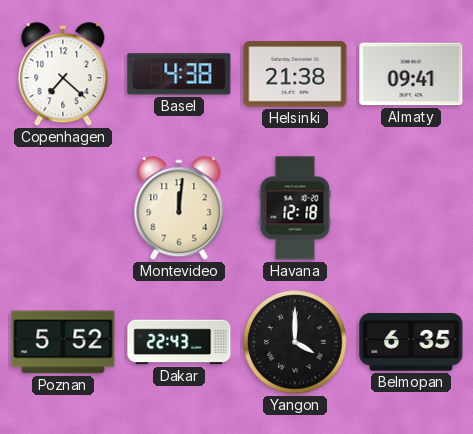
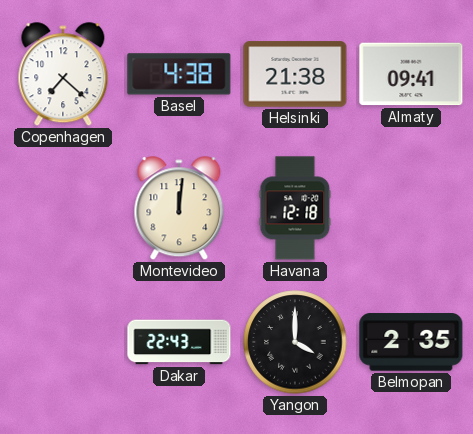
Poznan: 5:52 -> none
Belmopan: 6:35 -> 2:35
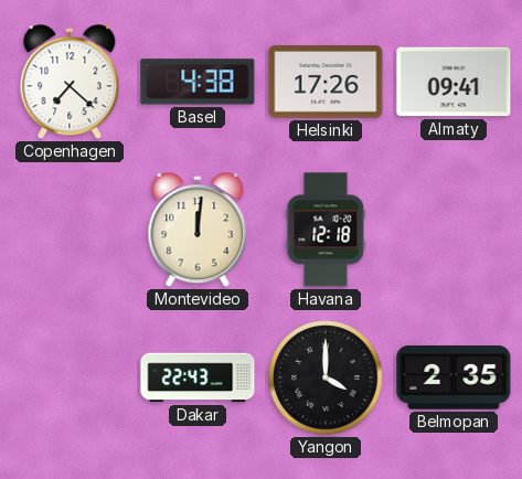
Helsinki: 21:38 -> 17:26
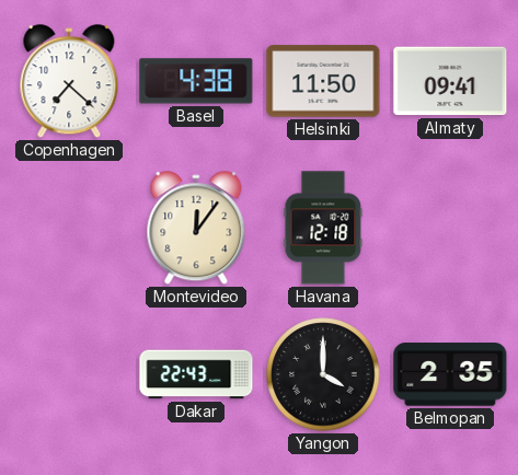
Helsinki: 17:26 -> 11:50
Montevideo: 12:01 -> 12:06
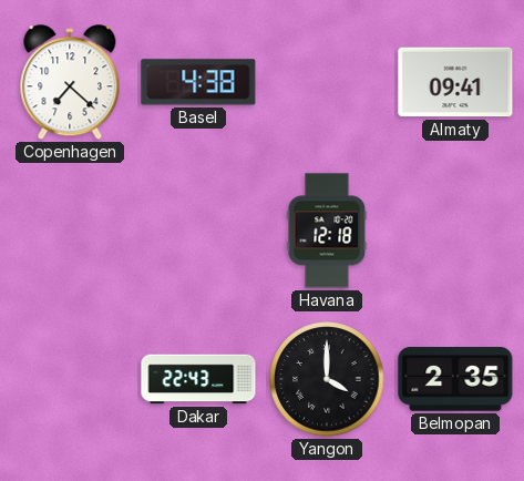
Helsinki: 11:50 -> none
Montevideo: 12:06 -> none
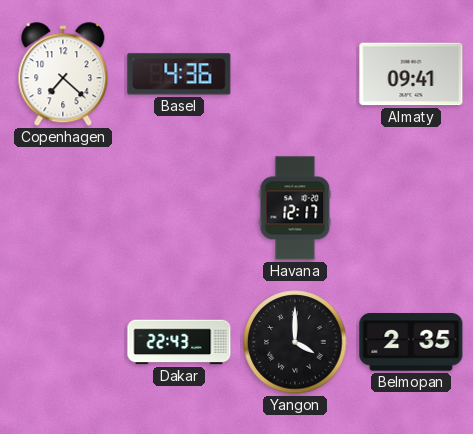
Basel: 4:38 -> 4:36
Havana: 12:18 -> 12:17
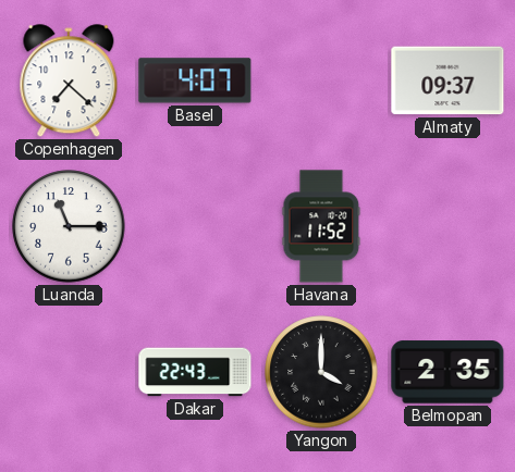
Basel: 4:36 -> 4:07
Almaty: 09:41 -> 09:37
Luanda: none -> 11:15
Havana: 12:17 -> 11:52
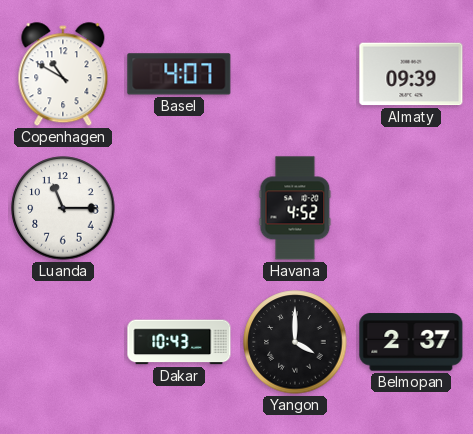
Copenhagen: 7:22 -> 10:50
Almaty: 09:37 -> 09:39
Havana: 11:52 -> 4:52
Dakar: 22:43 -> 10:43
Belmopan: 2:35 -> 2:37
